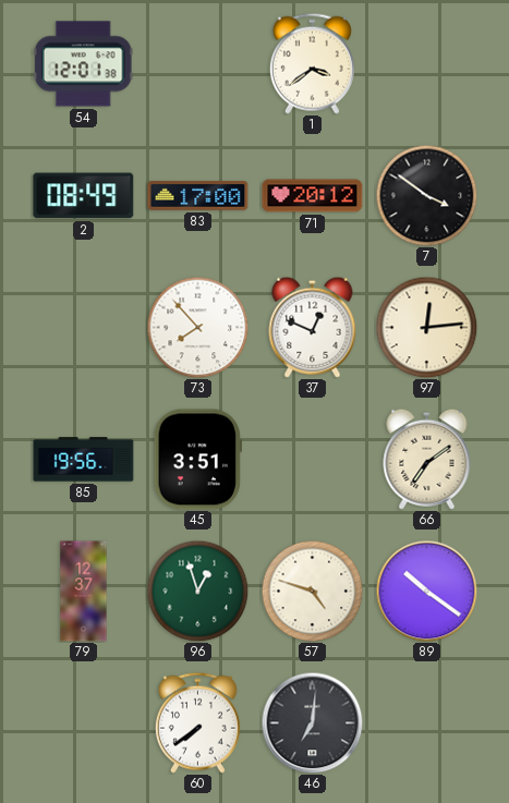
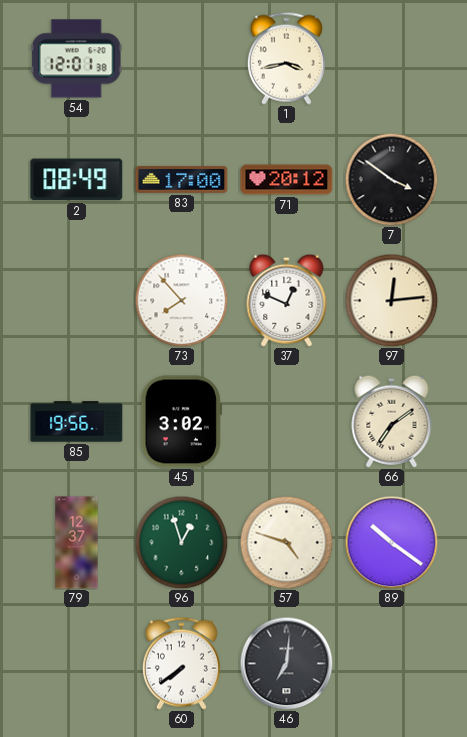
1: 3:39 -> 3:43
45: 3:51 -> 3:02
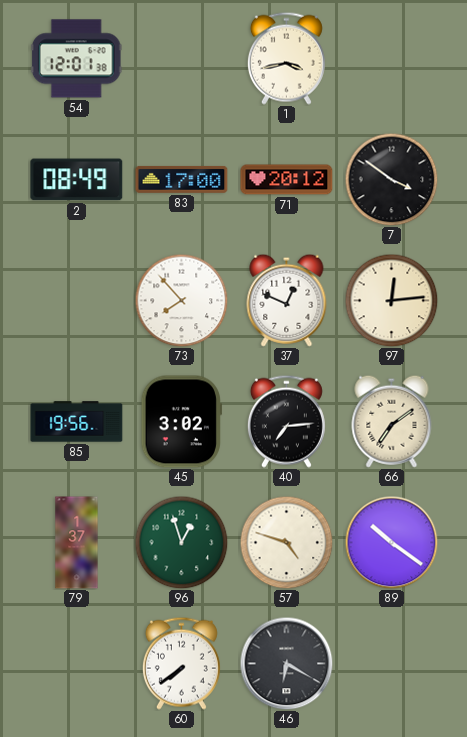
40: none -> 7:14
79: 12:37 -> 1:37
46: 7:01 -> 6:20
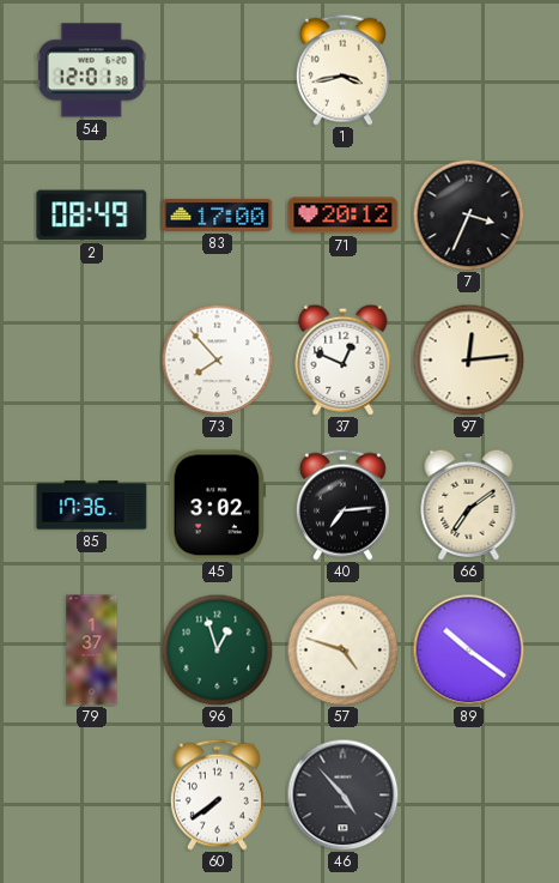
7: 3:51 -> 3:34
85: 19:56 -> 17:36
46: 6:20 -> 4:53
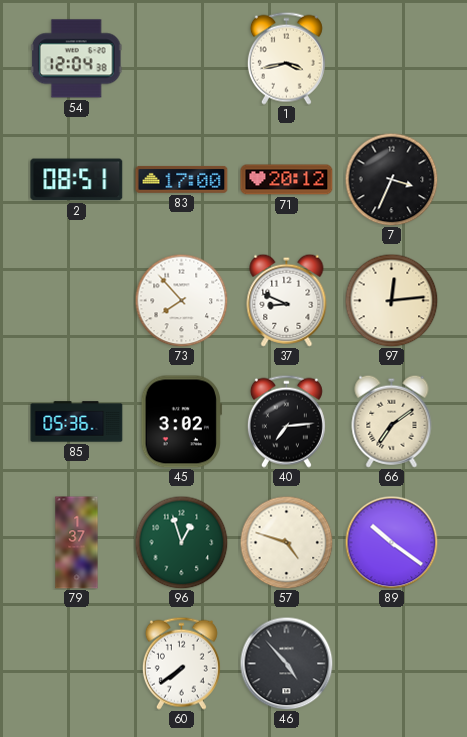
54: 12:01 -> 12:04
2: 08:49 -> 08:51
37: 12:49 -> 8:49
85: 17:36 -> 05:36
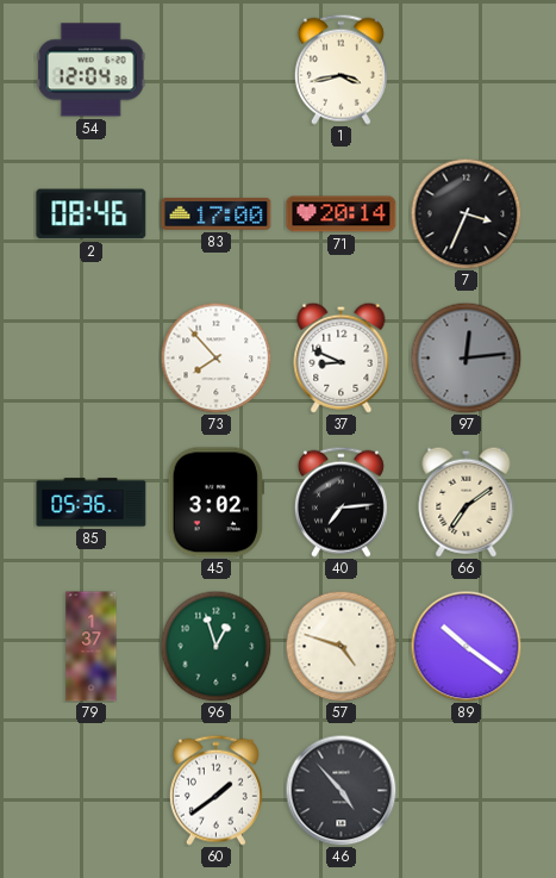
2: 08:51 -> 08:46
71: 20:12 -> 20:14
97 dial: cream -> grey
60: 7:39 -> 1:39
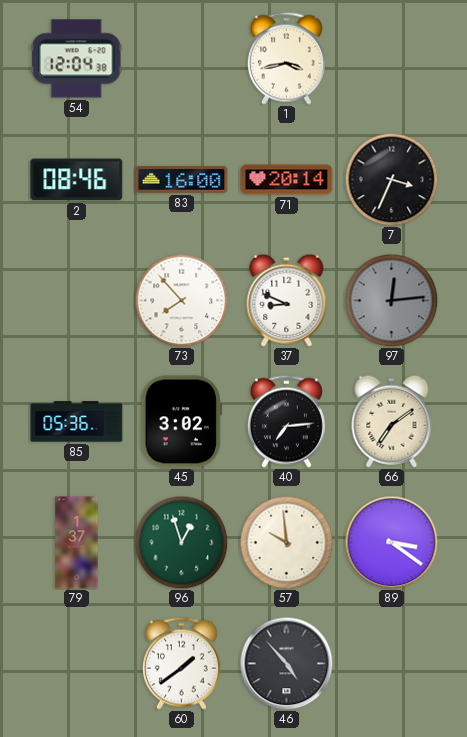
83: 17:00 -> 16:00
57: 4:48 -> 9:59
89: 10:21 -> 3:21
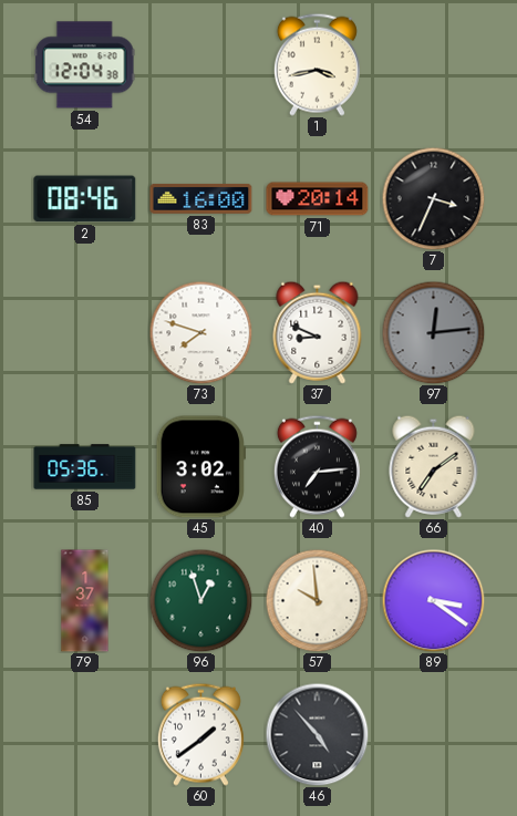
73: 7:53 -> 7:48
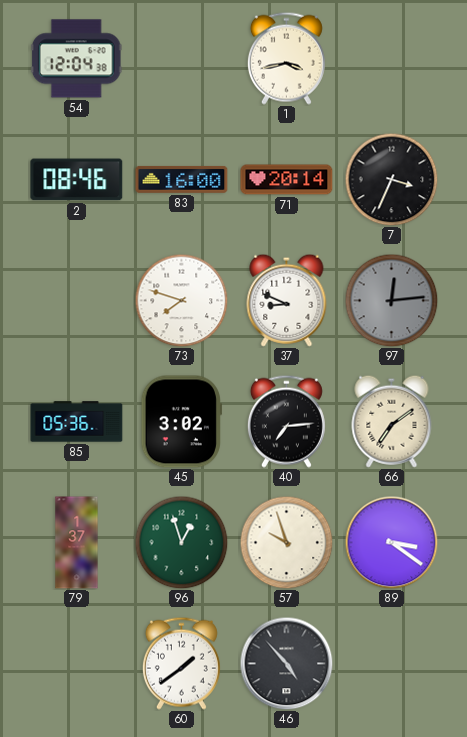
57: 9:59 -> 9:57
